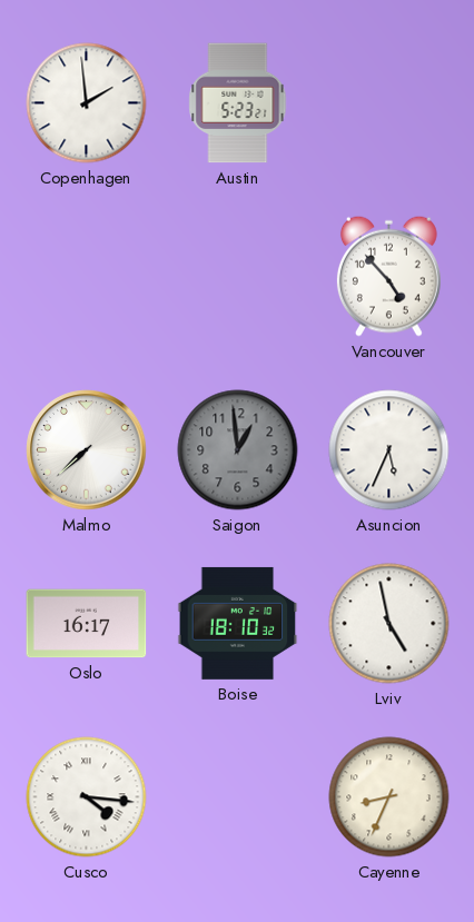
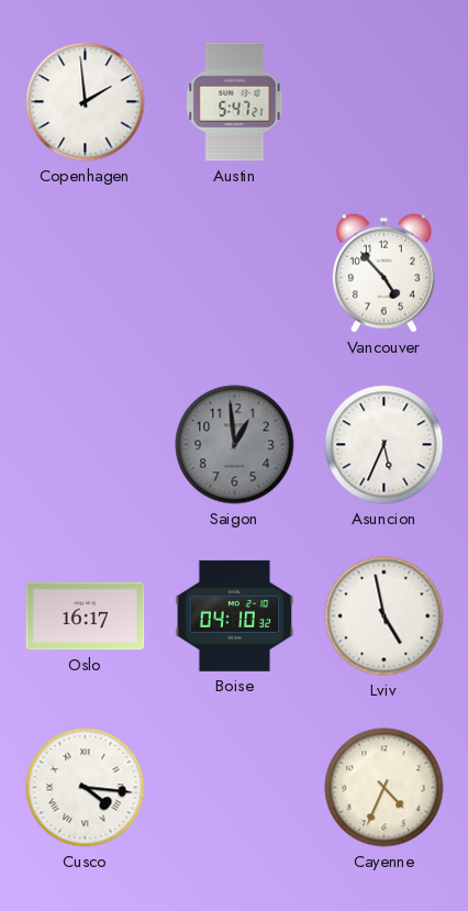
Austin: 5:23 -> 5:47
Malmo: 7:38 -> none
Boise: 18:10 -> 04:10
Cayenne: 8:34 -> 4:34
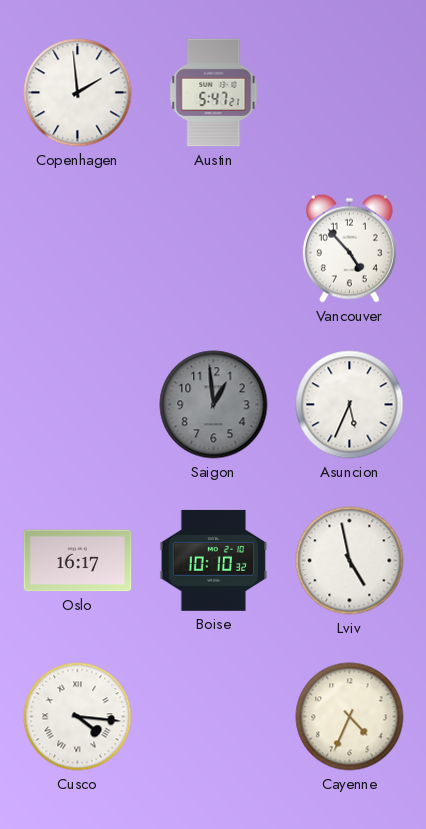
Boise: 04:10 -> 10:10
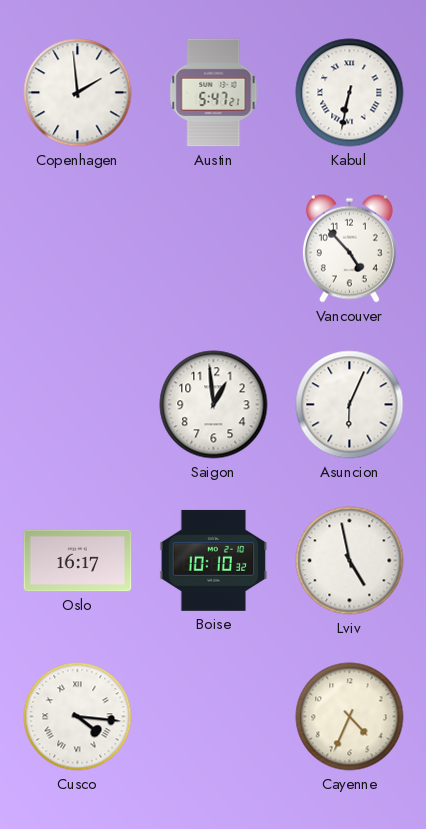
Kabul: none -> 6:32
Saigon dial: grey -> white
Asuncion: 5:34 -> 6:04
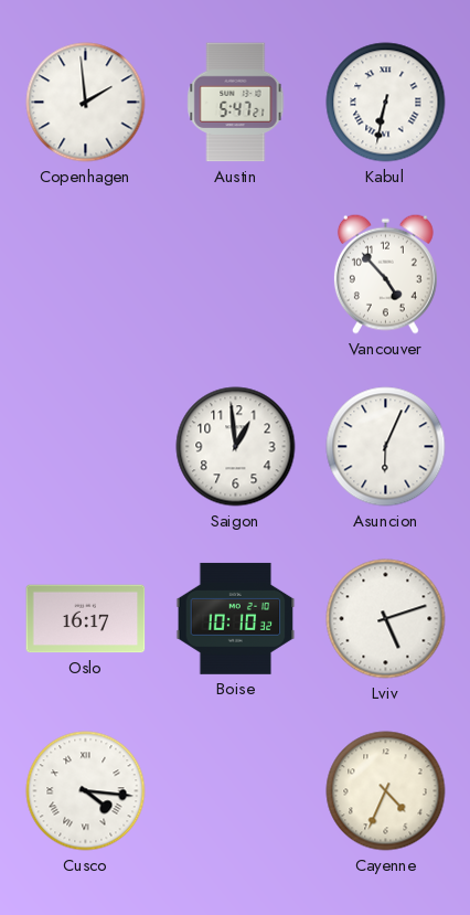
Lviv: 4:58 -> 5:12
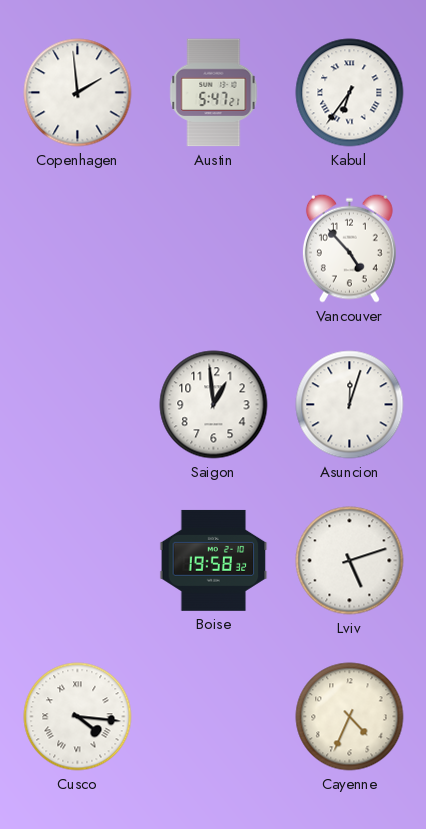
Kabul: 6:32 -> 6:36
Asuncion: 6:04 -> 12:03
Oslo: 16:17 -> none
Boise: 10:10 -> 19:58
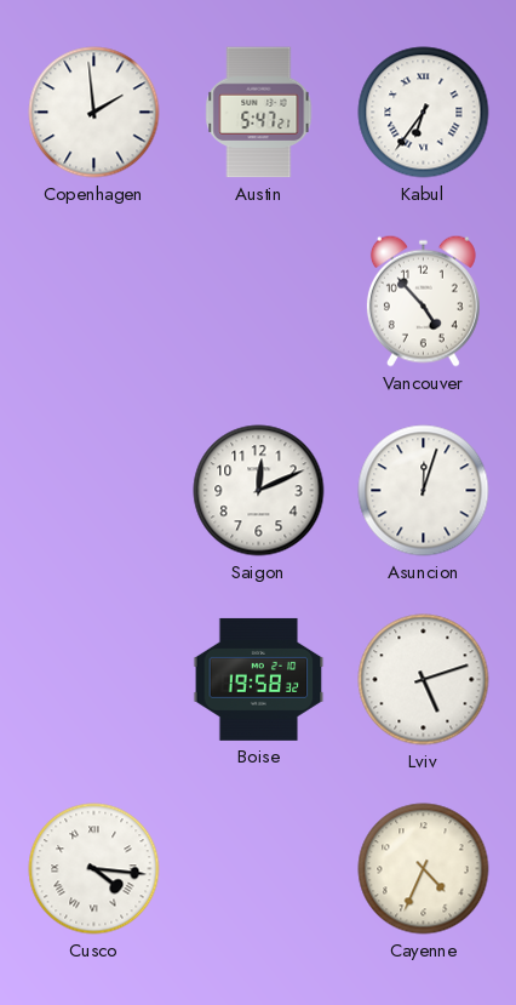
Saigon: 12:59 -> 12:11
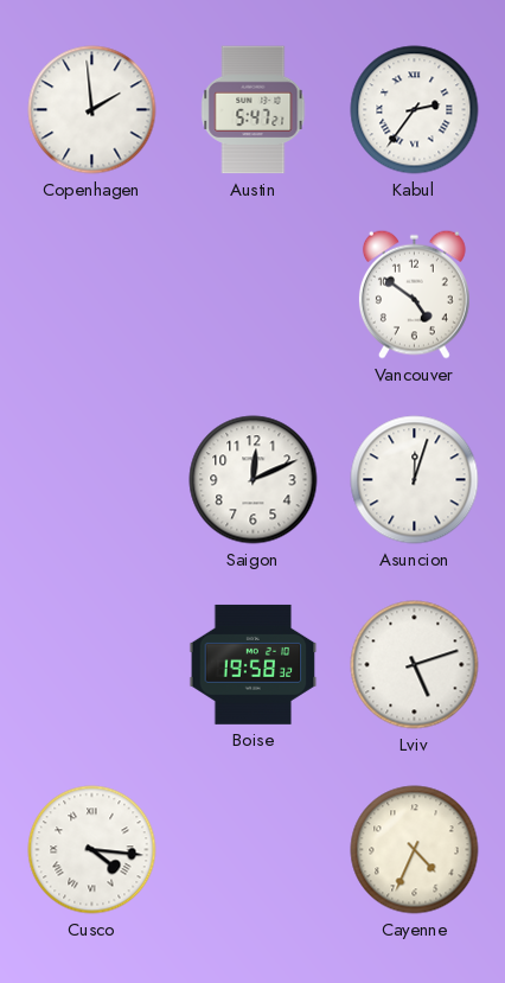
Kabul: 6:36 -> 2:36
Vancouver: 4:53 -> 4:51
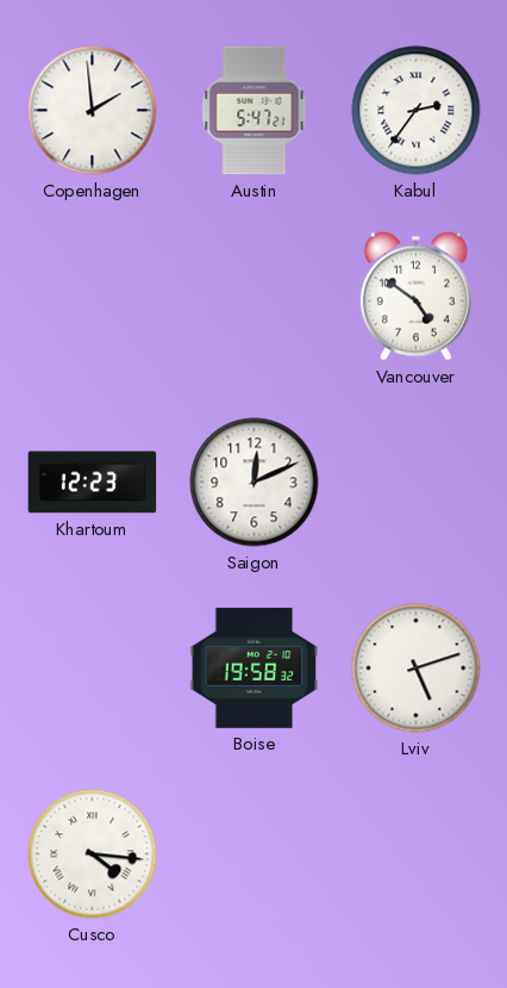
Khartoum: none -> 12:23
Asuncion: 12:03 -> none
Cayenne: 4:34 -> none
